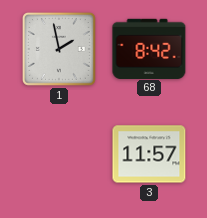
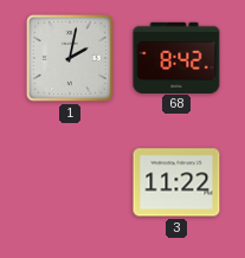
1: 1:58 -> 2:02
3: 11:57 -> 11:22
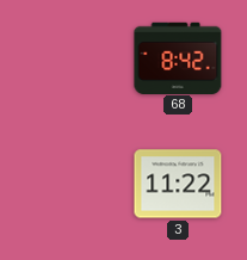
1: 2:02 -> none
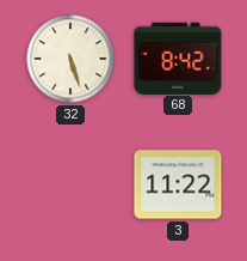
32: none -> 5:27
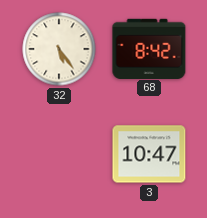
32: 5:27 -> 5:24
3: 11:22 -> 10:47
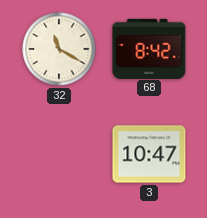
32: 5:24 -> 11:20
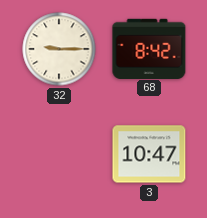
32: 11:20 -> 9:15
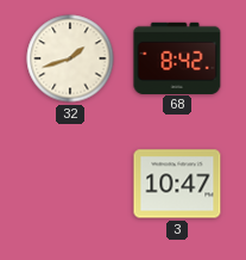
32: 9:15 -> 1:42
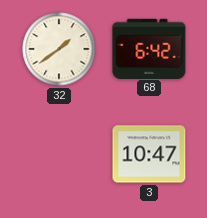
32: 1:42 -> 1:39
68: 8:42 -> 6:42
